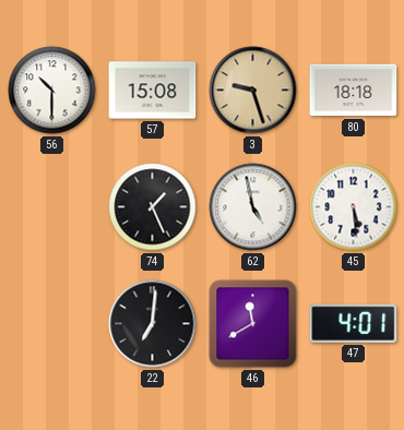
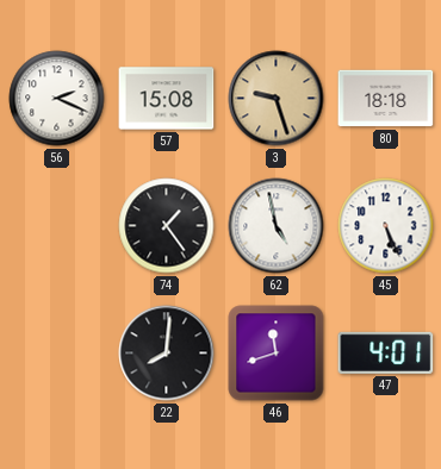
56: 10:30 -> 2:19
74: 1:26 -> 1:24
45: 5:29 -> 5:26
22: 7:01 -> 8:01
46: 11:40 -> 11:42
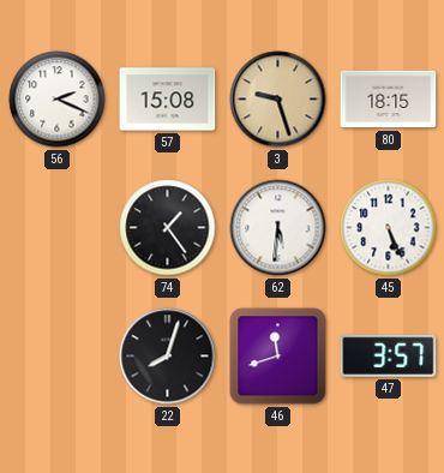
80: 18:18 -> 18:15
62: 4:58 -> 5:31
22: 8:01 -> 8:03
47: 4:01 -> 3:57
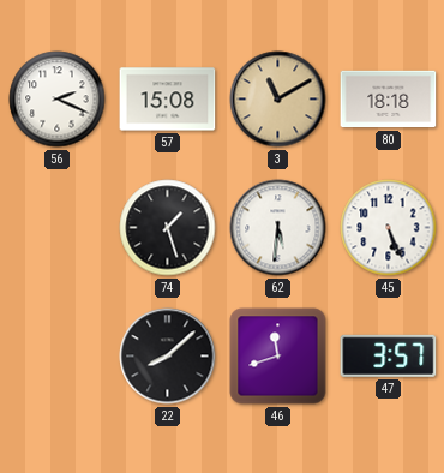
3: 9:27 -> 11:10
80: 18:15 -> 18:18
74: 1:24 -> 1:27
22: 8:03 -> 8:08
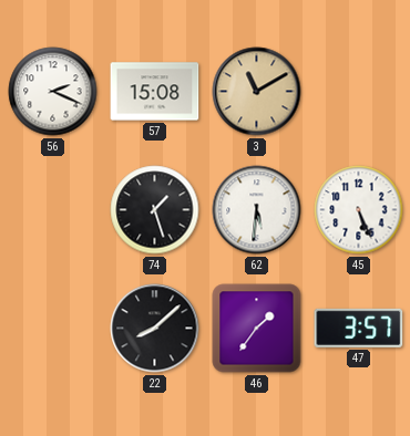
80: 18:18 -> none
46: 11:42 -> 1:36
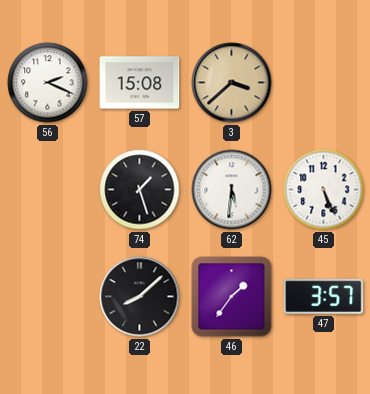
3: 11:10 -> 3:38
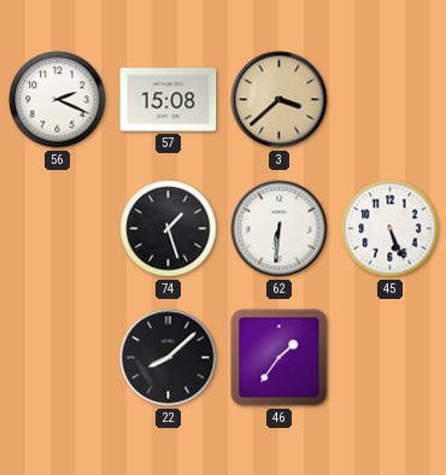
62: 5:31 -> 6:31
47: 3:57 -> none
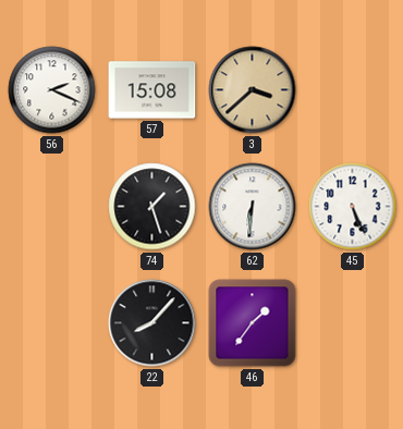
22: 8:08 -> 8:07
